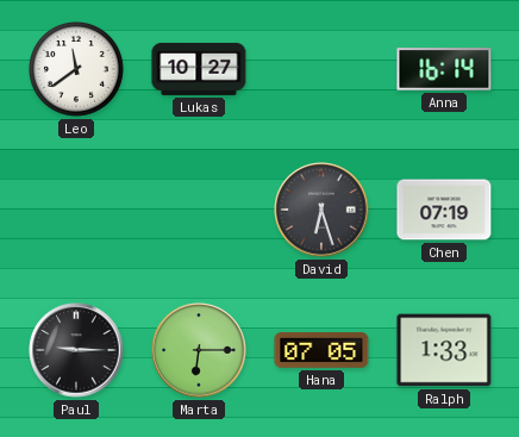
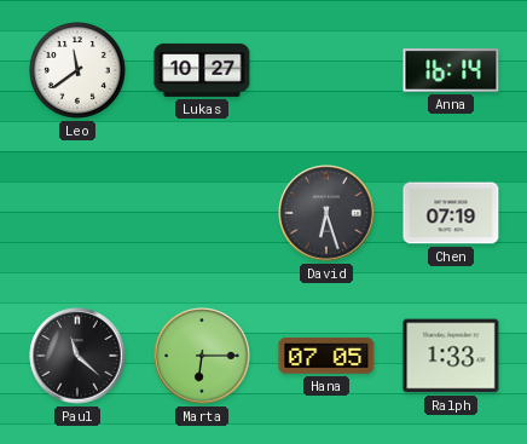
Paul: 9:15 -> 11:22
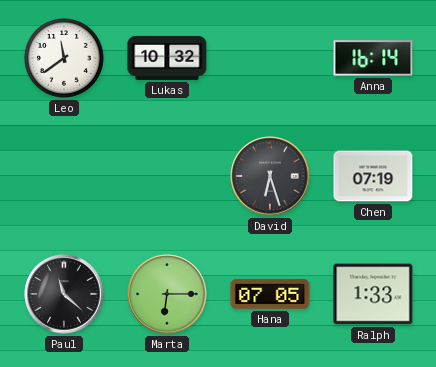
Lukas: 10:27 -> 10:32
